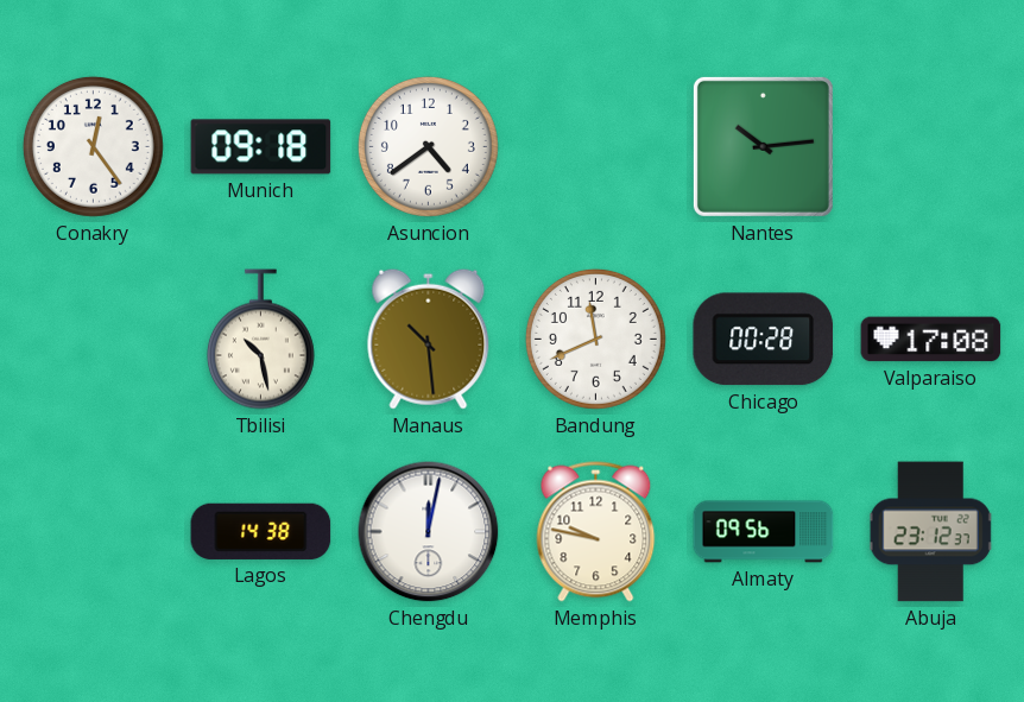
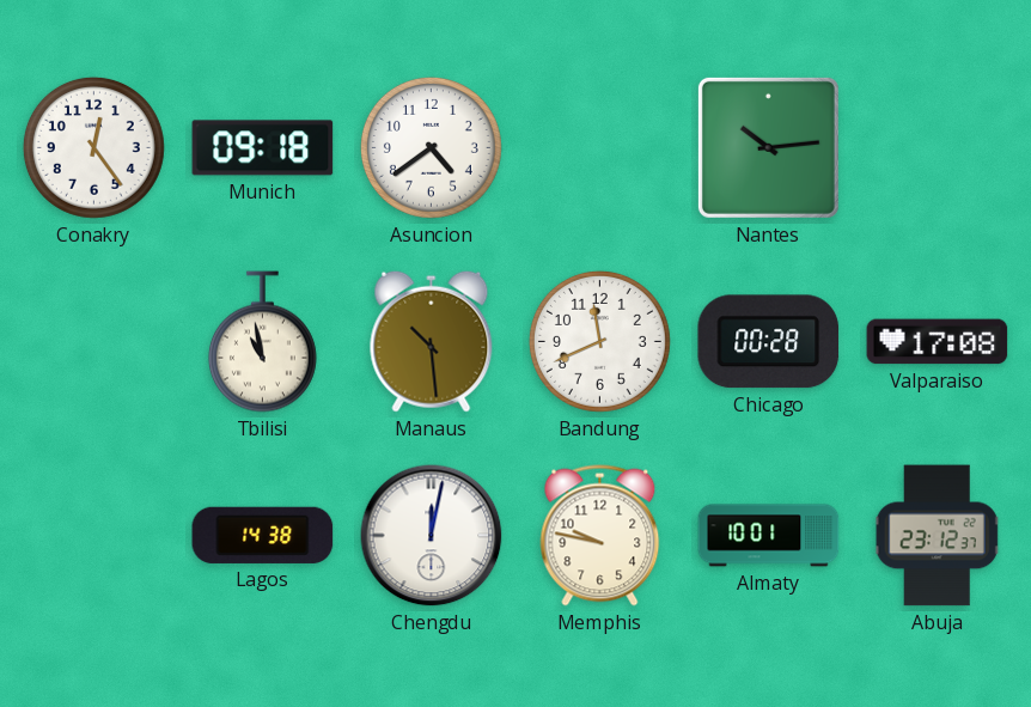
Tbilisi: 10:28 -> 10:58
Almaty: 09:56 -> 10:01
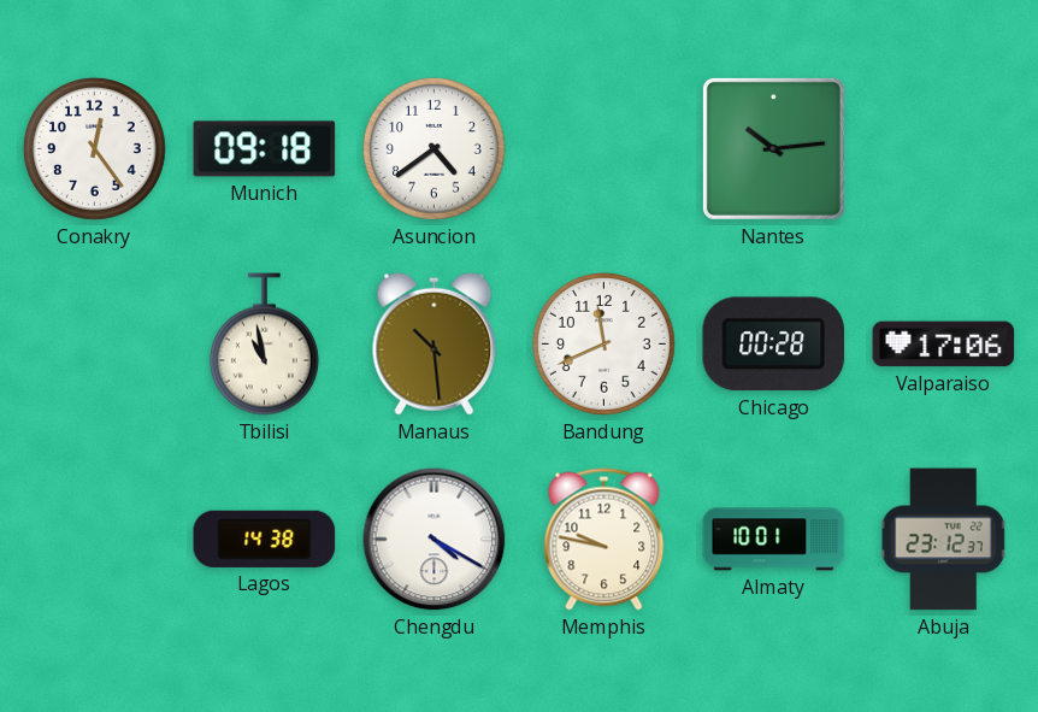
Valparaiso: 17:08 -> 17:06
Chengdu: 12:02 -> 4:20
